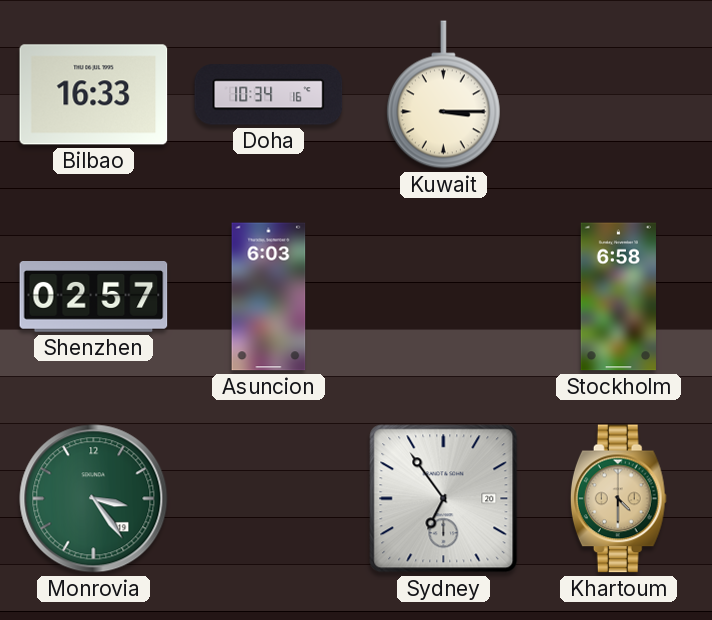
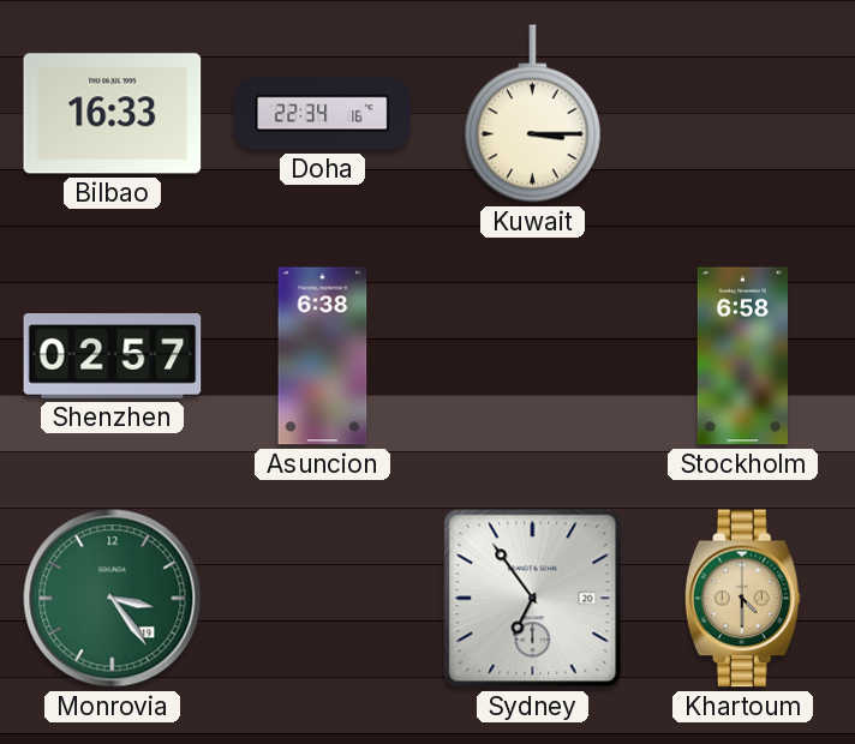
Doha: 10:34 -> 22:34
Asuncion: 6:03 -> 6:38
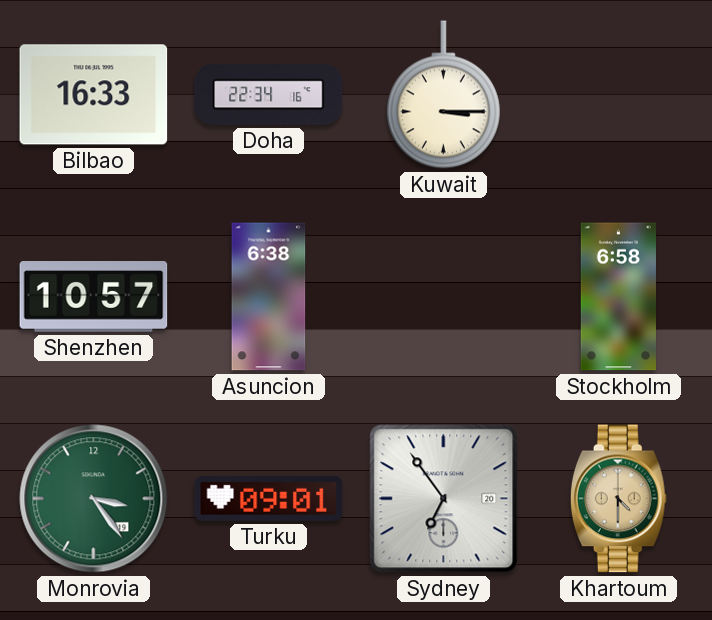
Shenzhen: 02:57 -> 10:57
Turku: none -> 09:01
